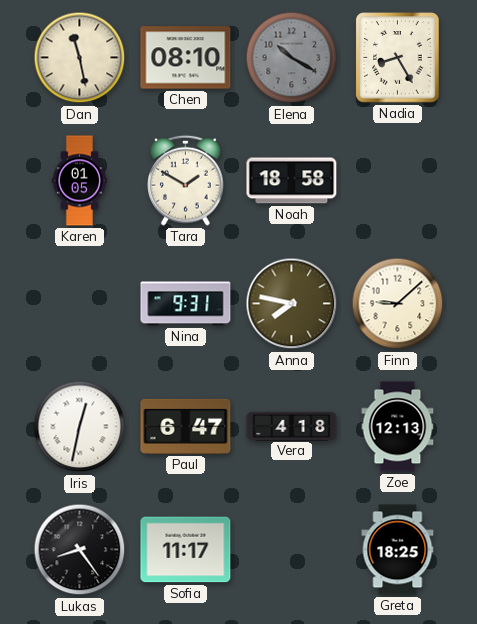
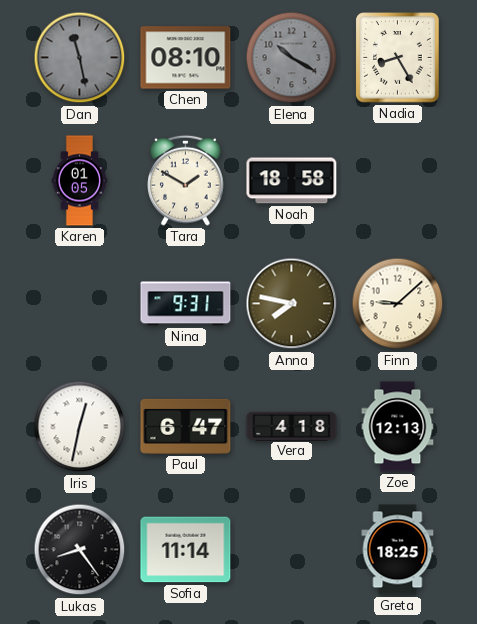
Dan dial: cream -> grey
Sofia: 11:17 -> 11:14
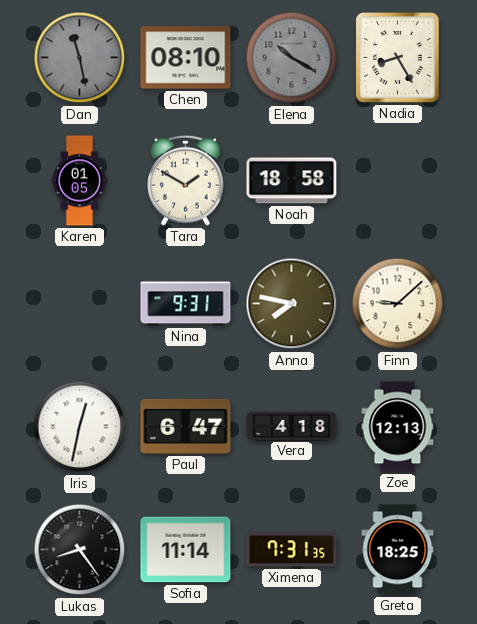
Ximena: none -> 7:31
